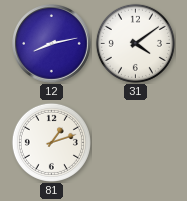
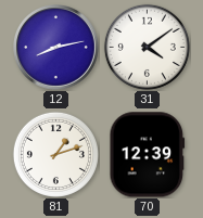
70: none -> 12:39
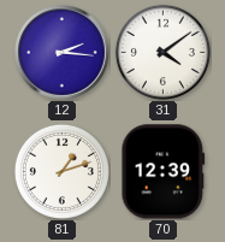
12: 8:13 -> 2:16
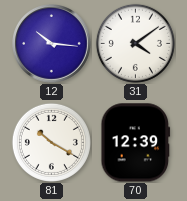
12: 2:16 -> 10:16
81: 1:12 -> 10:20
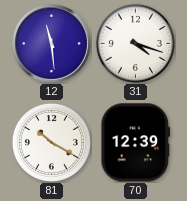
12: 10:16 -> 11:29
31: 4:09 -> 4:18
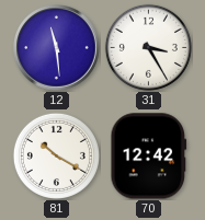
31: 4:18 -> 3:25
70: 12:39 -> 12:42
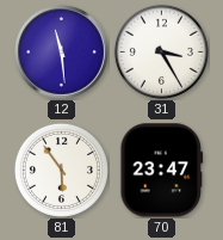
81: 10:20 -> 5:54
70: 12:42 -> 23:47
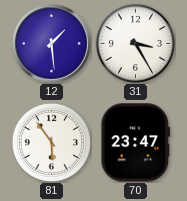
12: 11:29 -> 1:29
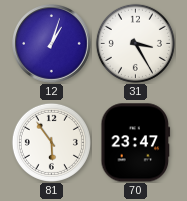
12: 1:29 -> 1:03
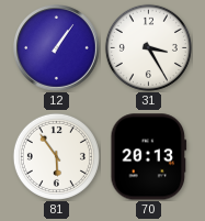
12: 1:03 -> 1:06
70: 23:47 -> 20:13
